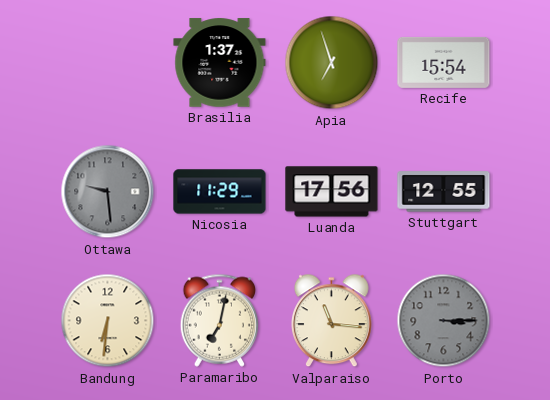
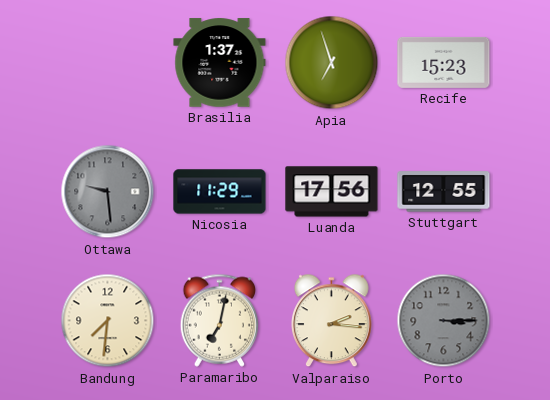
Recife: 15:54 -> 15:23
Bandung: 6:31 -> 7:31
Valparaiso: 11:16 -> 2:16
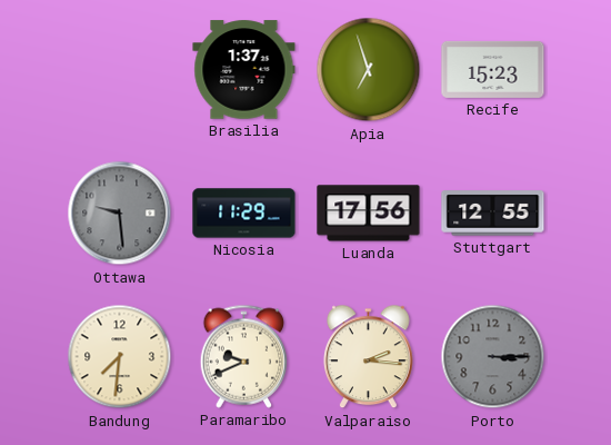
Paramaribo: 7:02 -> 9:41
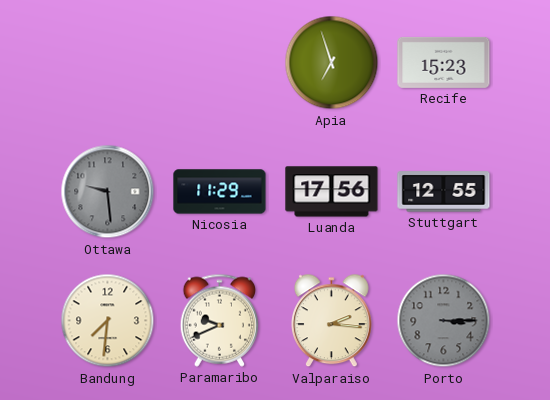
Brasilia: 1:37 -> none
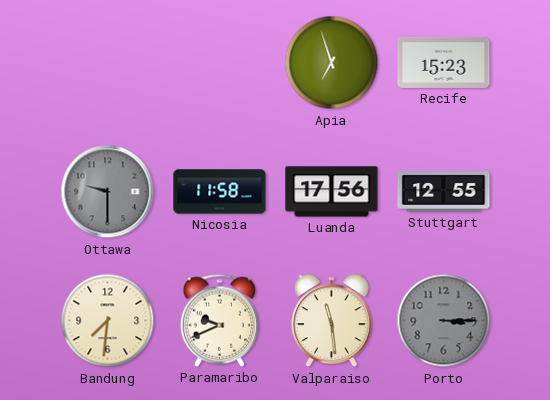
Ottawa: 9:29 -> 9:30
Nicosia: 11:29 -> 11:58
Valparaiso: 2:16 -> 11:29
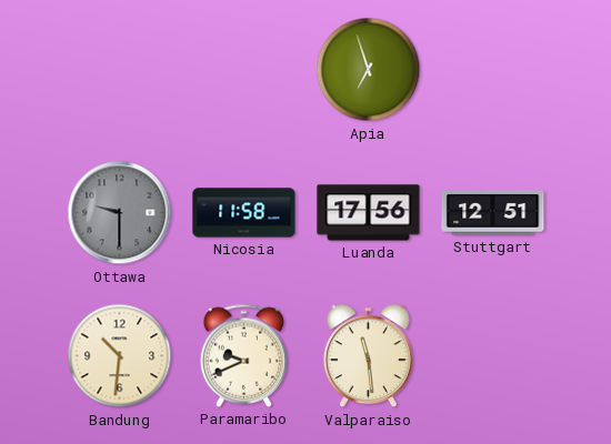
Recife: 15:23 -> none
Stuttgart: 12:55 -> 12:51
Bandung: 7:31 -> 10:31
Porto: 3:15 -> none
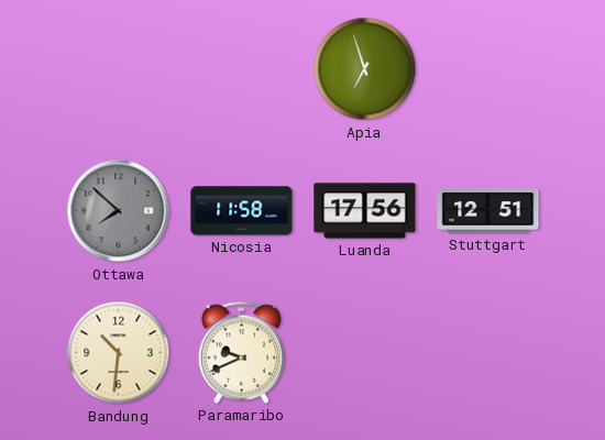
Ottawa: 9:30 -> 7:52
Valparaiso: 11:29 -> none
